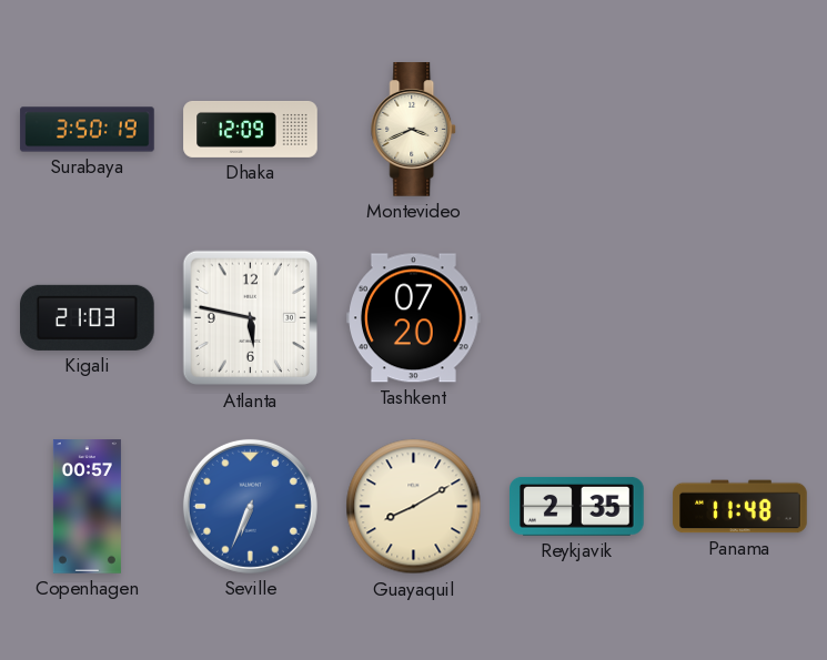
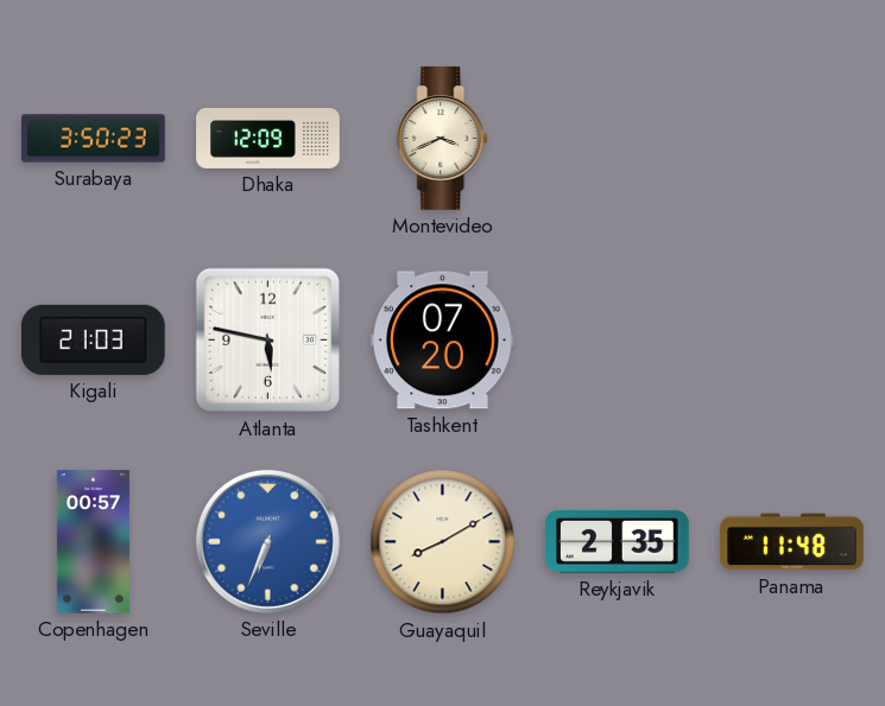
Surabaya: 3:50:19 -> 3:50:23
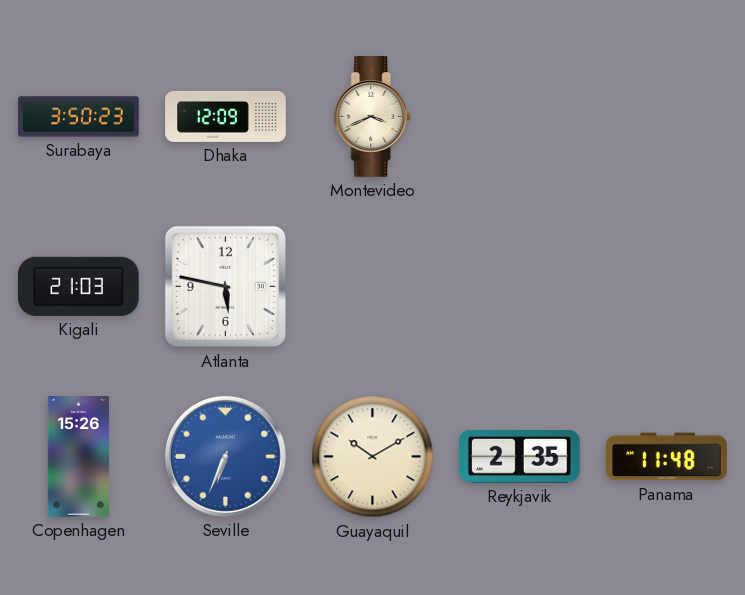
Tashkent: 07:20 -> none
Copenhagen: 00:57 -> 15:26
Guayaquil: 8:10 -> 10:10
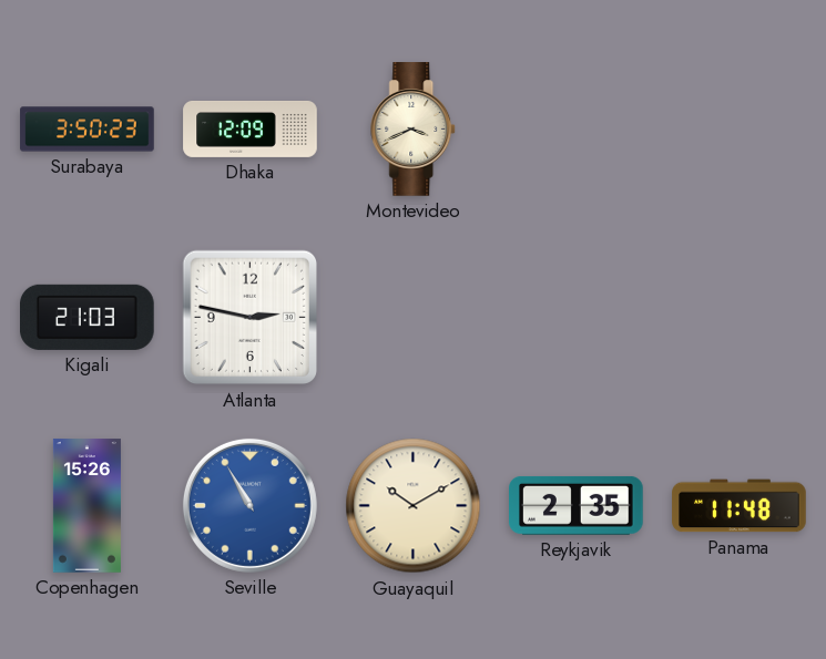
Atlanta: 5:47 -> 2:47
Seville: 6:34 -> 10:55
